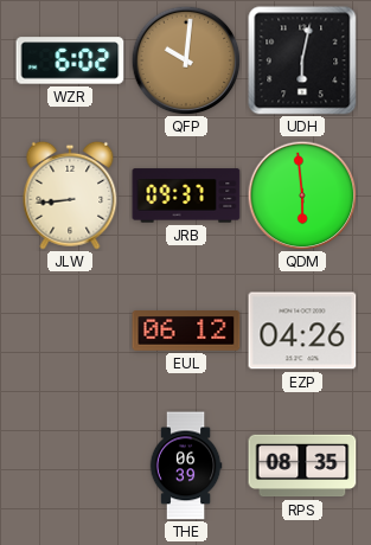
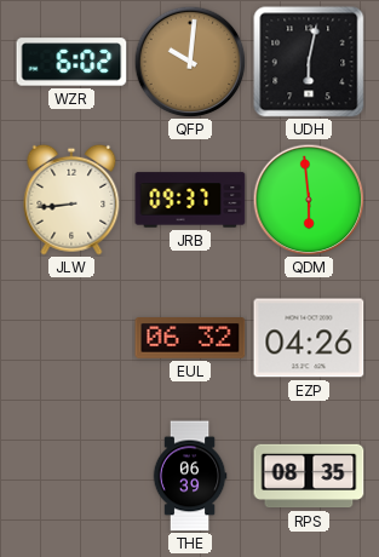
EUL: 06:12 -> 06:32
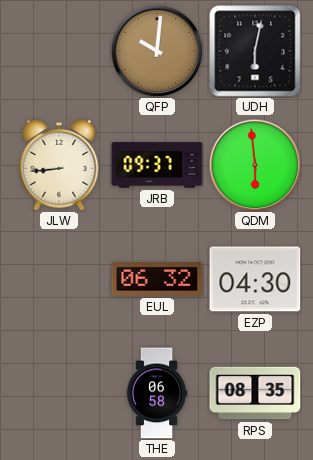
WZR: 6:02 -> none
EZP: 04:26 -> 04:30
THE: 06:39 -> 06:58
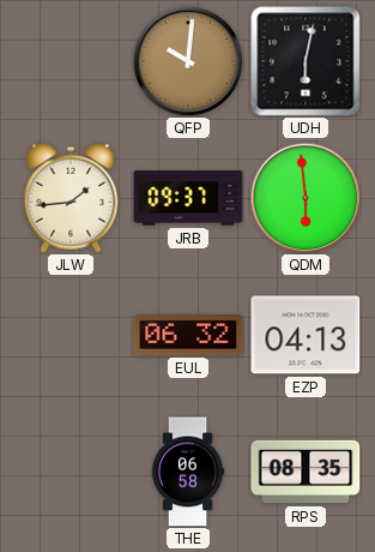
JLW: 8:44 -> 1:44
EZP: 04:30 -> 04:13
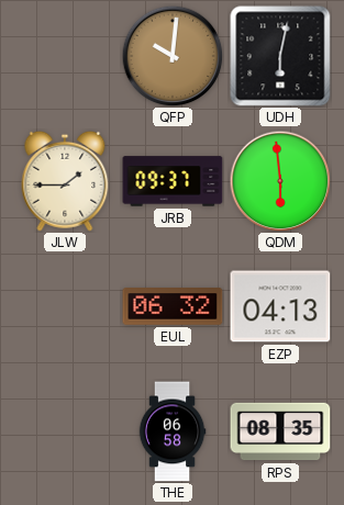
JLW: 1:44 -> 1:45
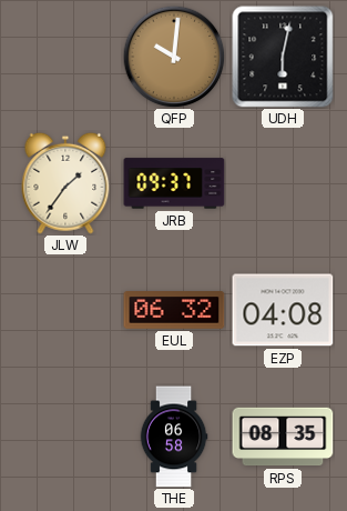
JLW: 1:45 -> 1:36
QDM: 5:59 -> none
EZP: 04:13 -> 04:08
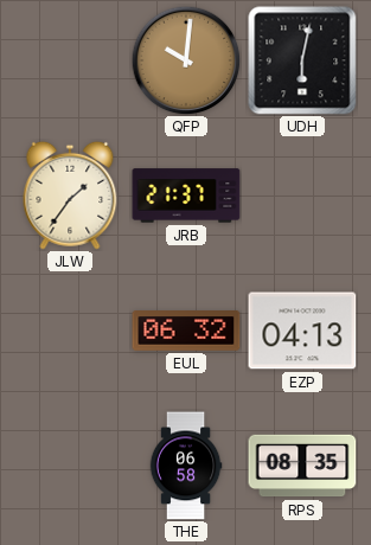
JRB: 09:37 -> 21:37
EZP: 04:08 -> 04:13
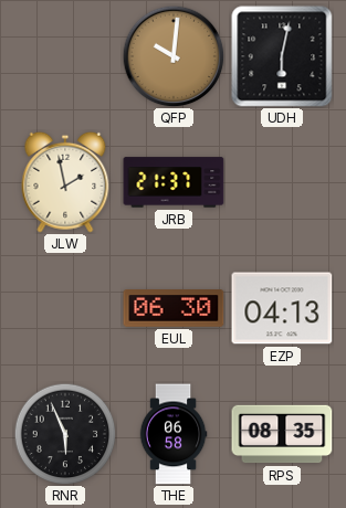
JLW: 1:36 -> 1:58
EUL: 06:32 -> 06:30
RNR: none -> 5:56
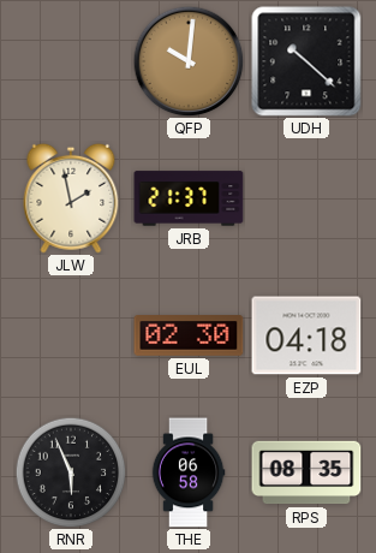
UDH: 6:02 -> 10:22
EUL: 06:30 -> 02:30
EZP: 04:13 -> 04:18
